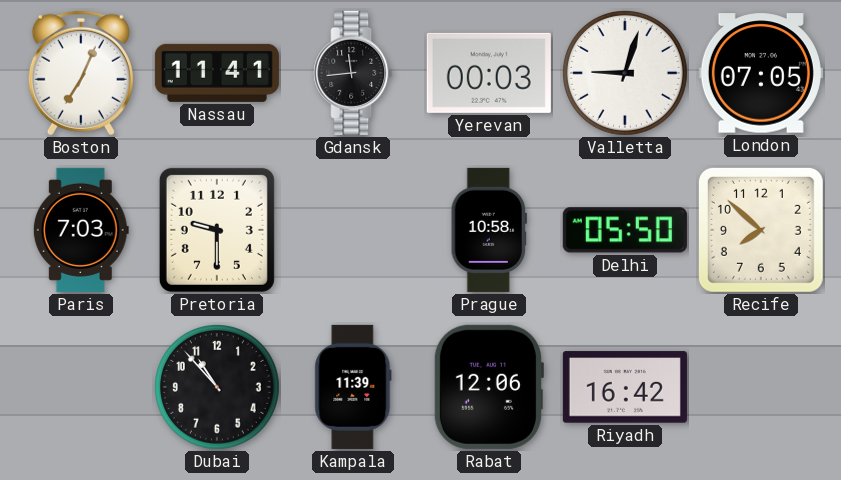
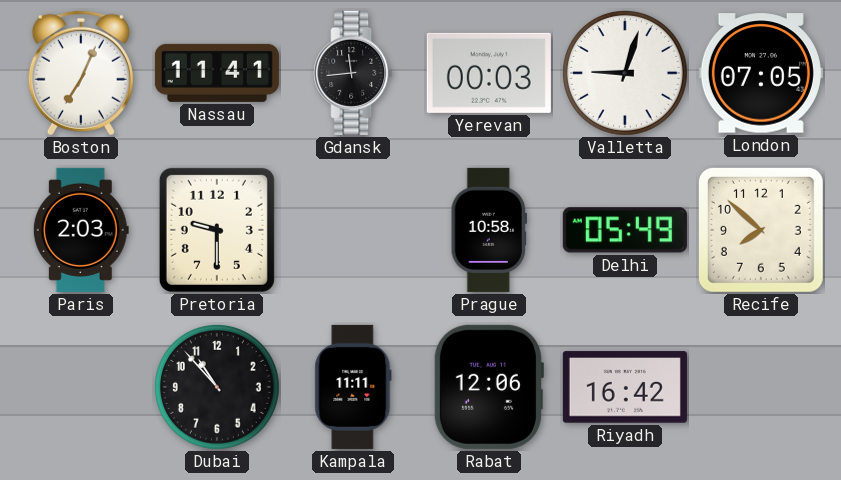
Paris: 7:03 -> 2:03
Delhi: 05:50 -> 05:49
Kampala: 11:39 -> 11:11
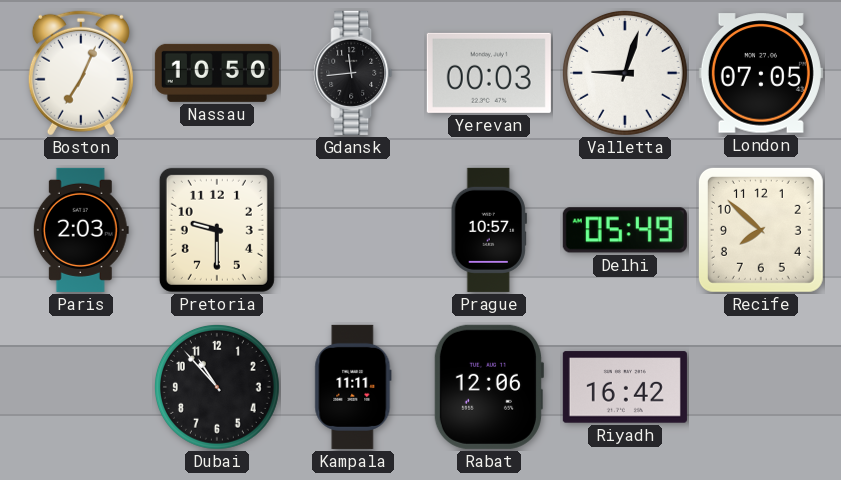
Nassau: 11:41 -> 10:50
Prague: 10:58 -> 10:57
